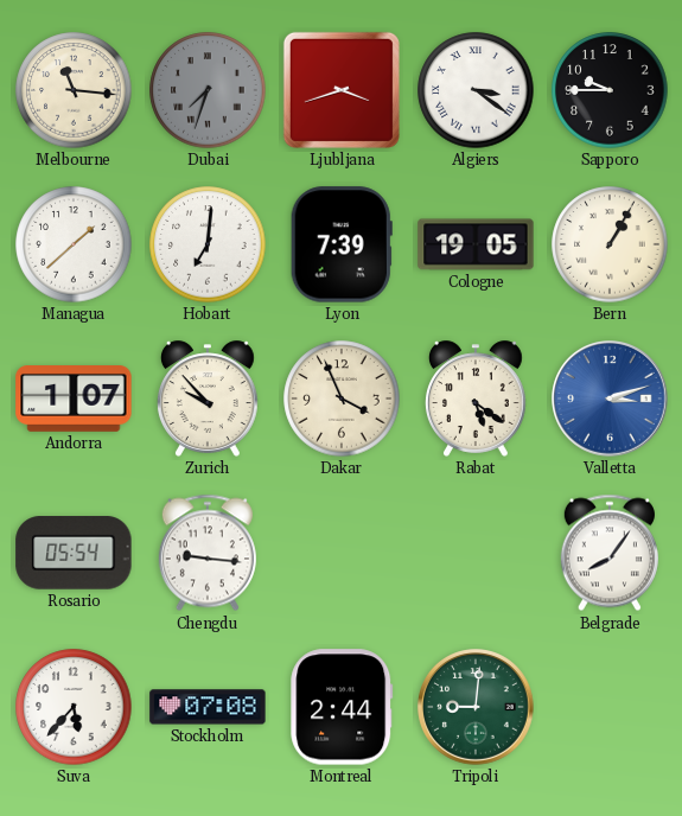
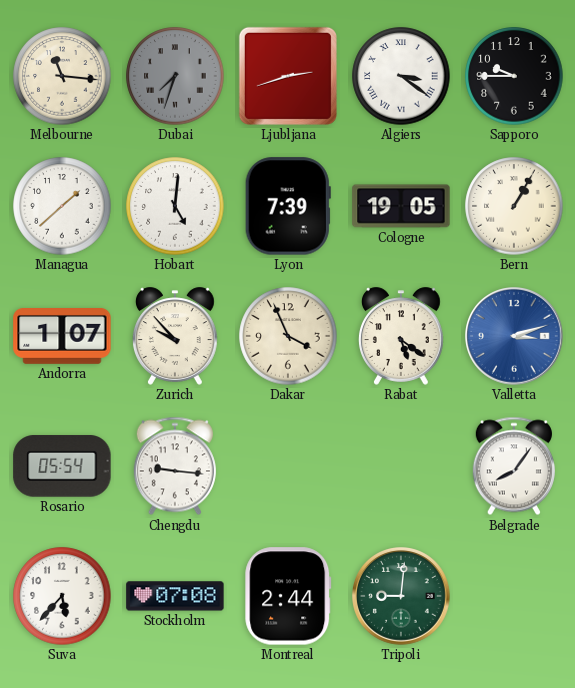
Ljubljana: 3:42 -> 2:42
Hobart: 7:01 -> 5:01
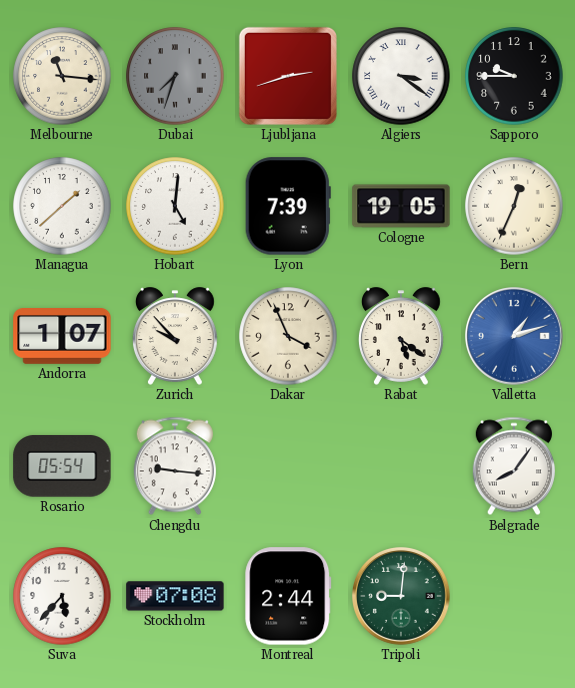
Bern: 1:05 -> 12:34
Valletta: 3:12 -> 1:12
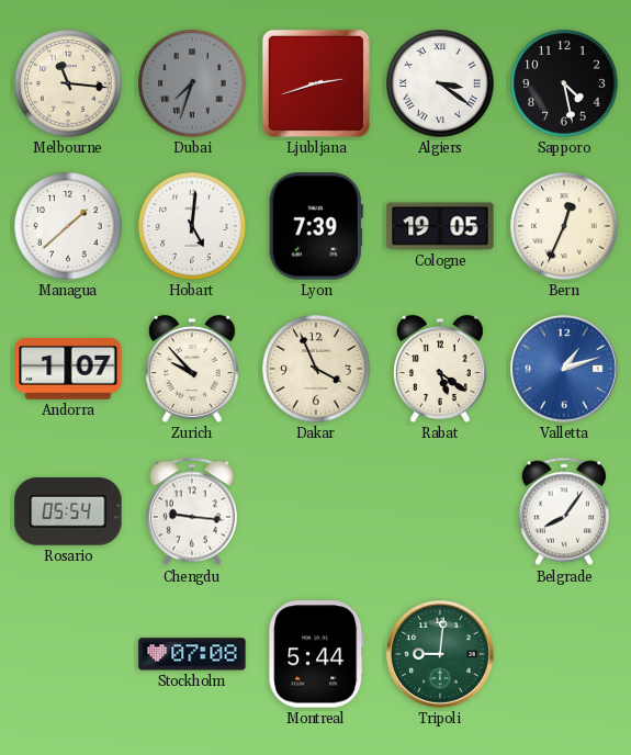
Sapporo: 9:45 -> 4:28
Suva: 5:37 -> none
Montreal: 2:44 -> 5:44
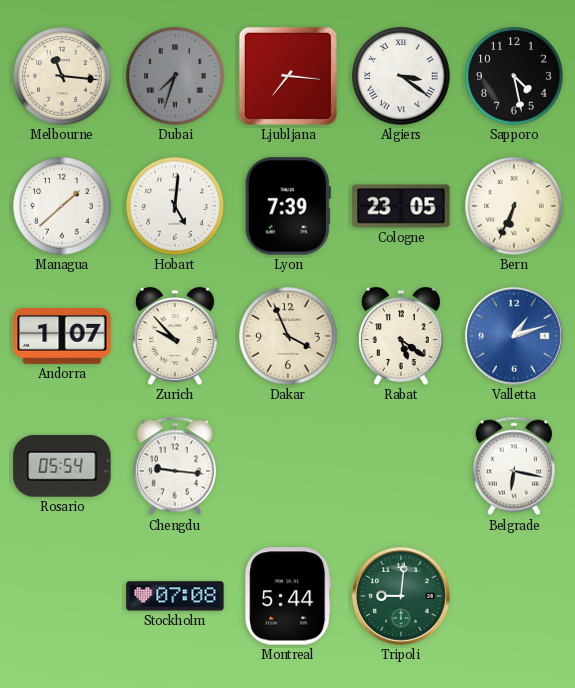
Ljubljana: 2:42 -> 7:16
Cologne: 19:05 -> 23:05
Bern: 12:34 -> 6:34
Belgrade: 8:06 -> 6:17
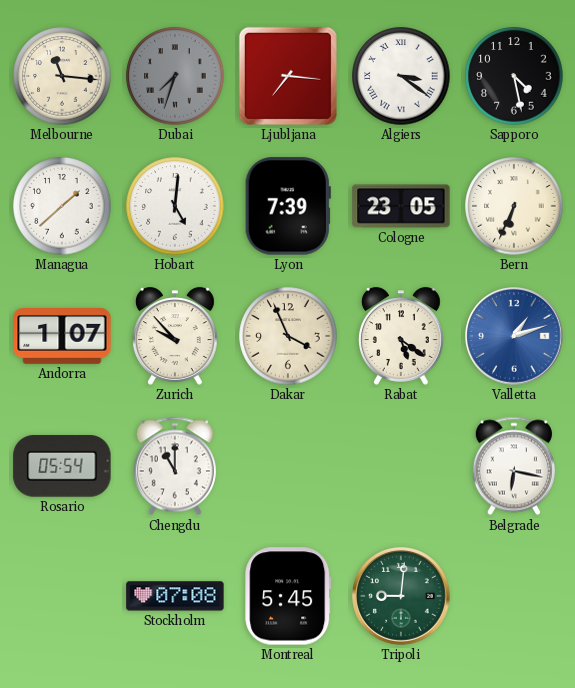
Chengdu: 9:16 -> 11:00
Montreal: 5:44 -> 5:45
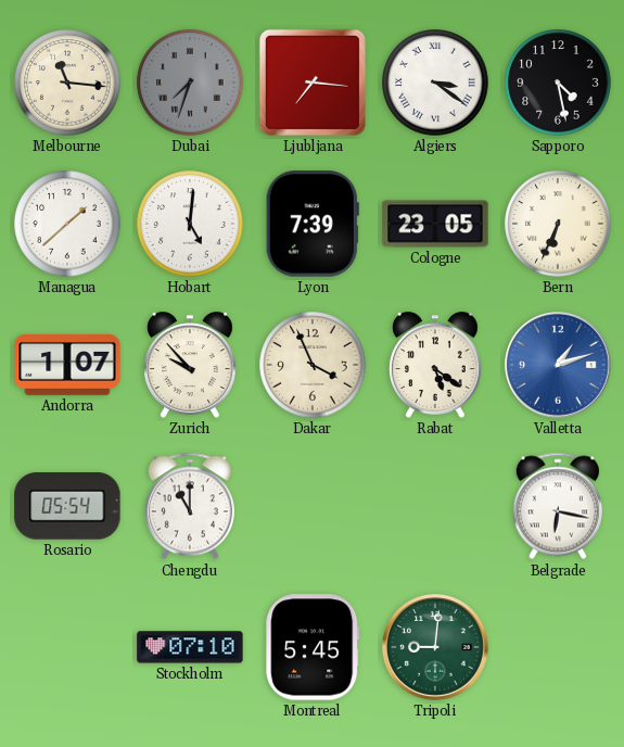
Stockholm: 07:08 -> 07:10
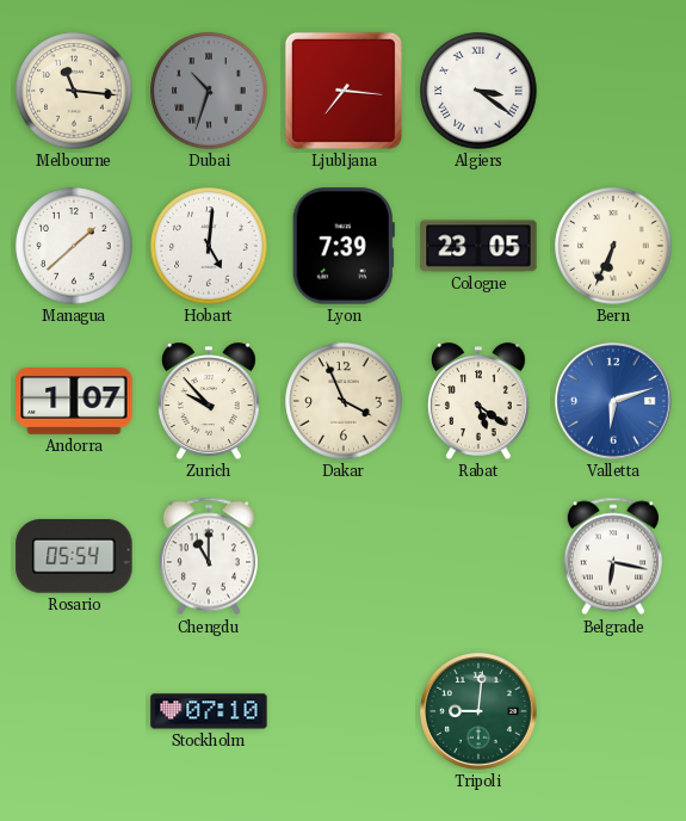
Dubai: 7:33 -> 10:33
Sapporo: 4:28 -> none
Valletta: 1:12 -> 6:12
Montreal: 5:45 -> none
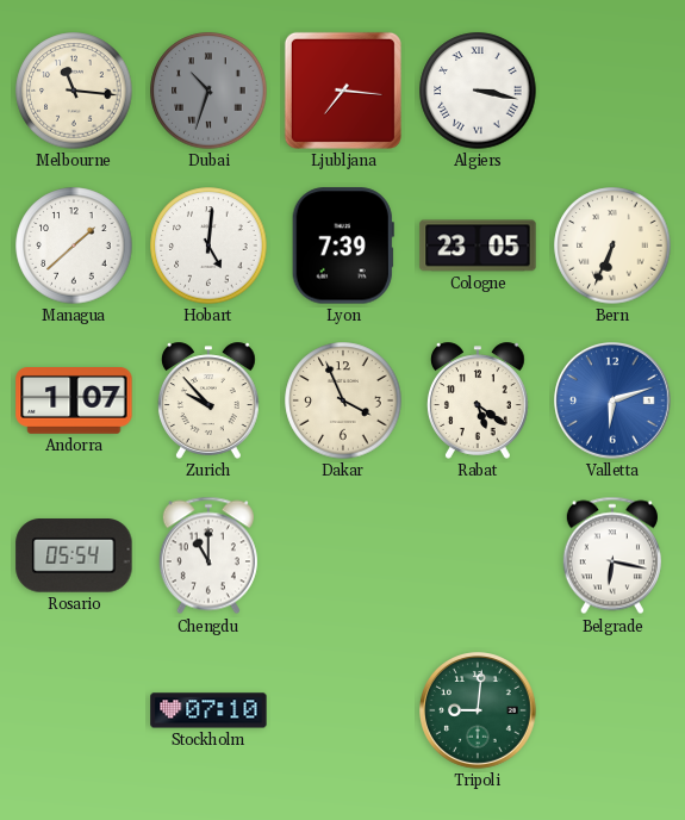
Algiers: 3:21 -> 3:17
